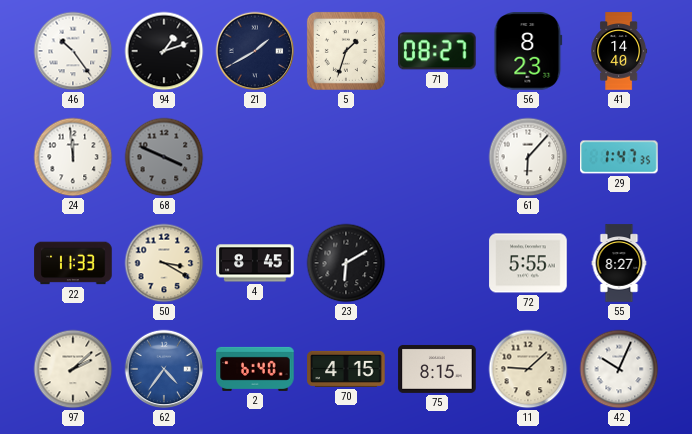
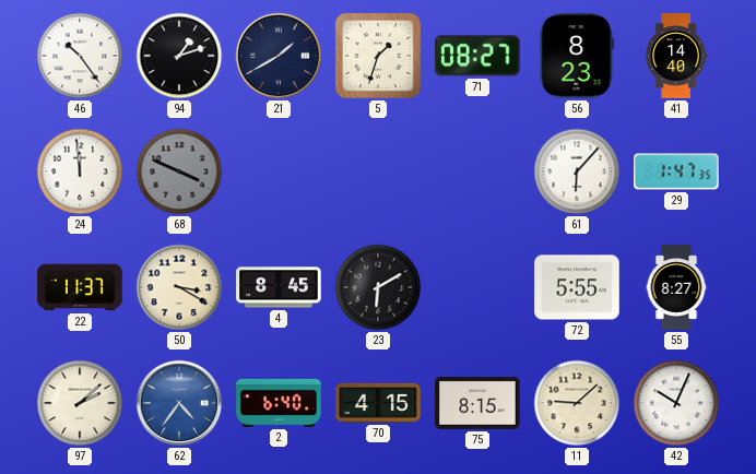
22: 11:33 -> 11:37
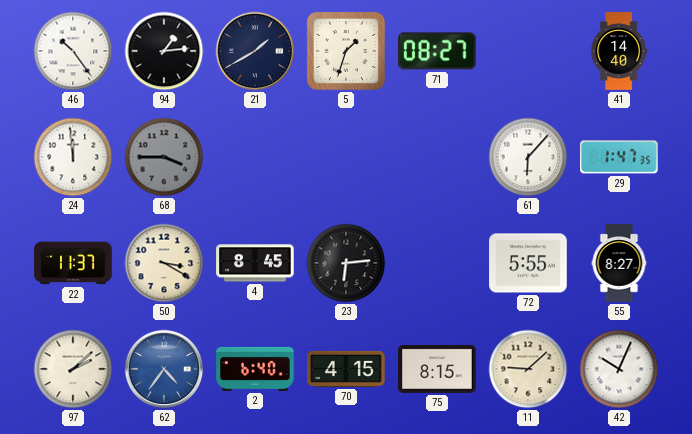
94: 1:12 -> 1:14
56: 8:23 -> none
68: 3:49 -> 3:45
23: 6:10 -> 6:14
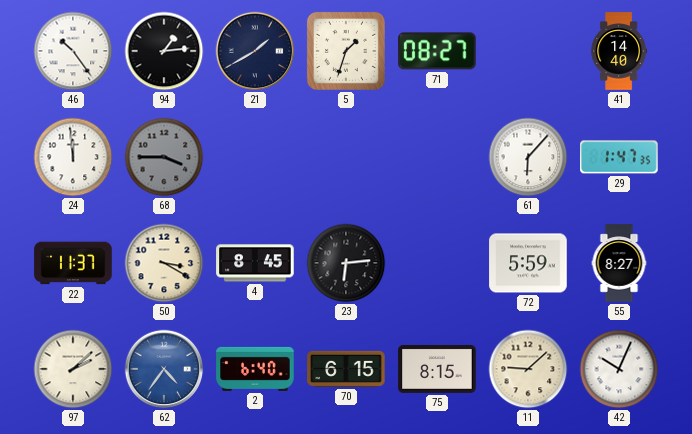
72: 5:55 -> 5:59
70: 4:15 -> 6:15
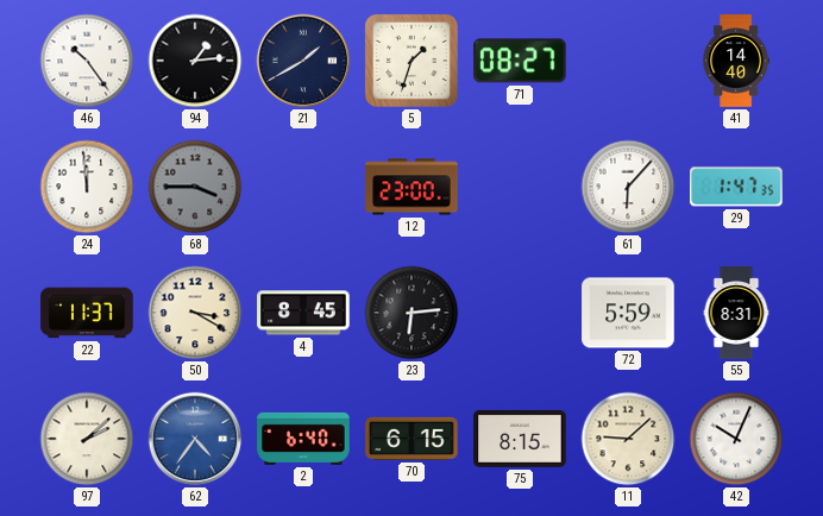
12: none -> 23:00
55: 8:27 -> 8:31
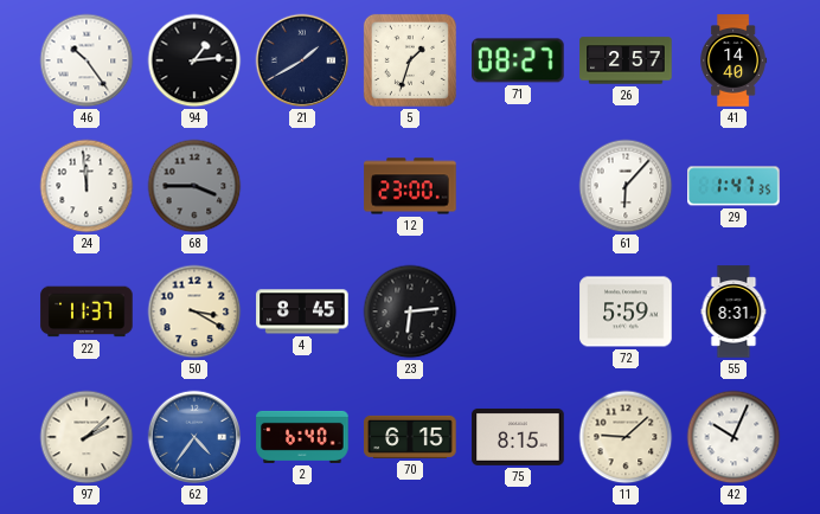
26: none -> 2:57
